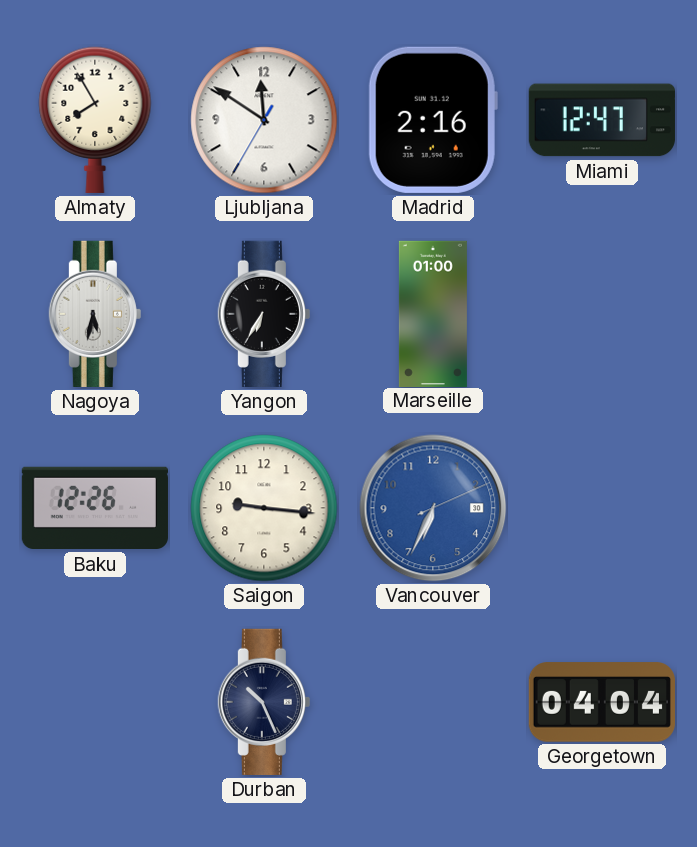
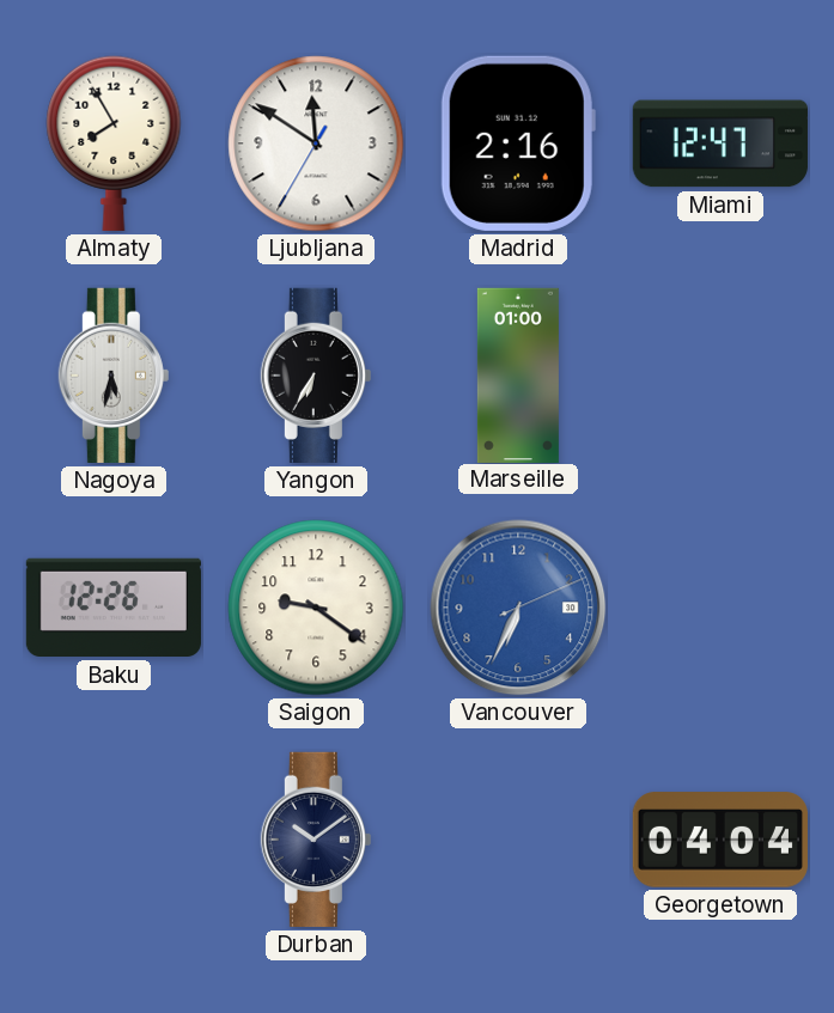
Saigon: 9:16 -> 9:21
Durban: 10:26 -> 10:09
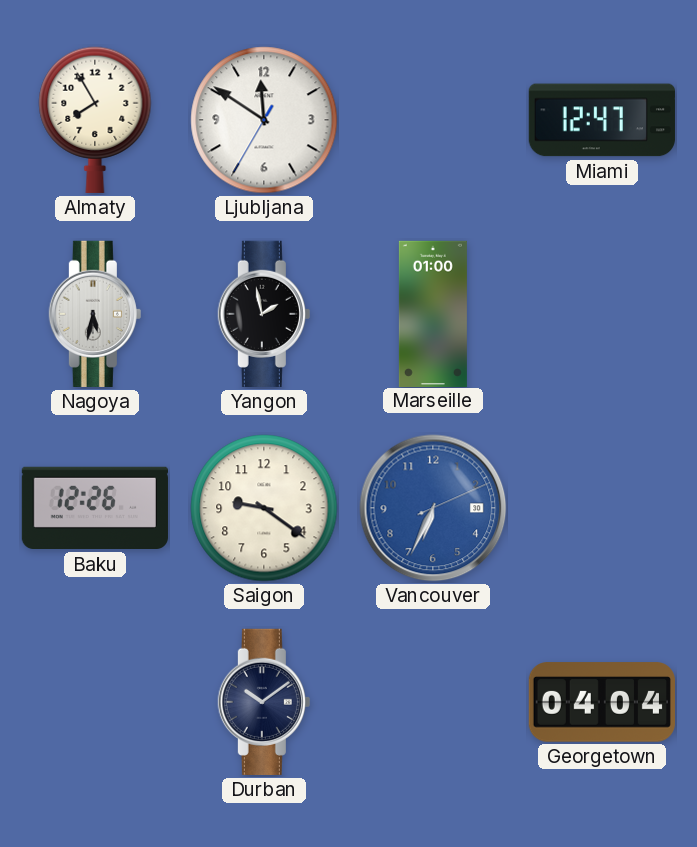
Madrid: 2:16 -> none
Yangon: 6:35 -> 1:58
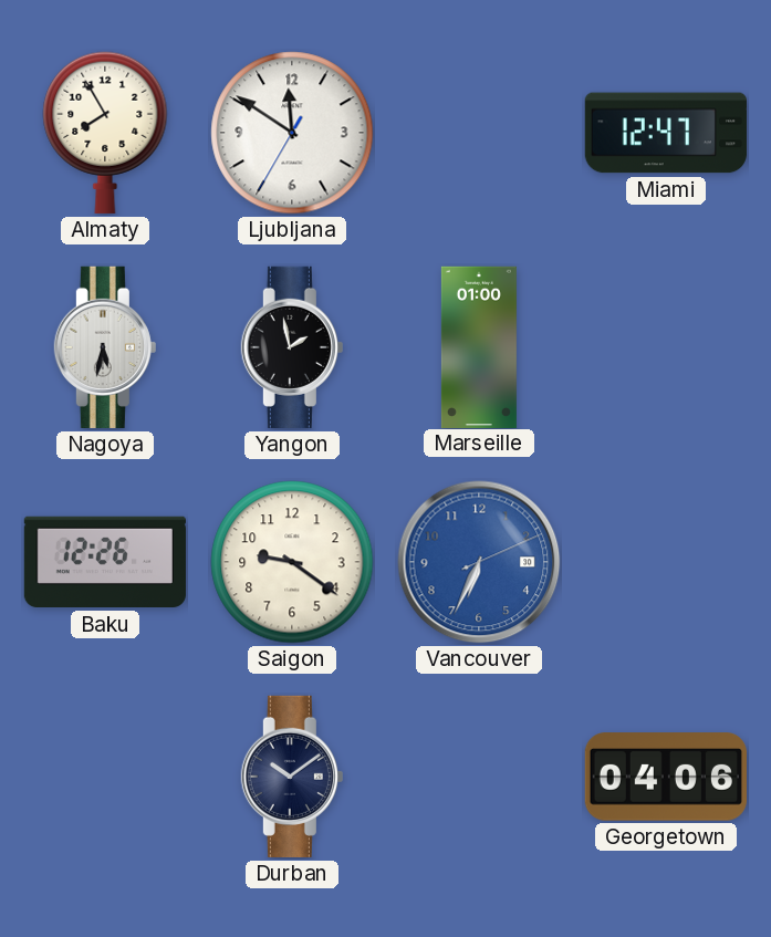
Georgetown: 04:04 -> 04:06
